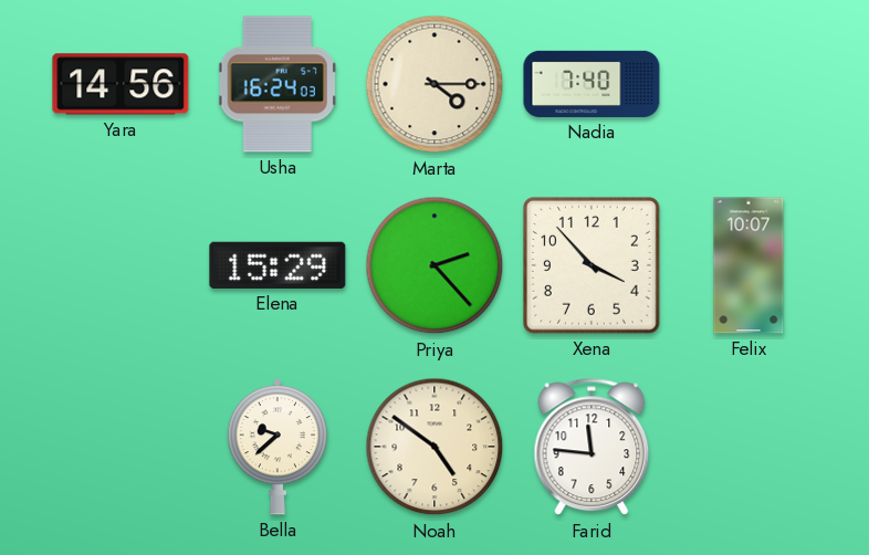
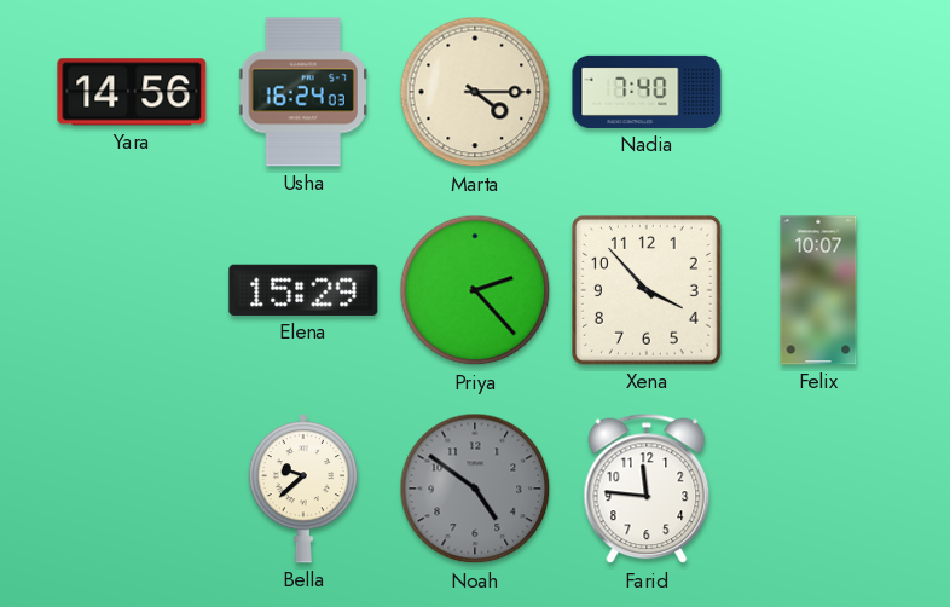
Noah dial: cream -> grey
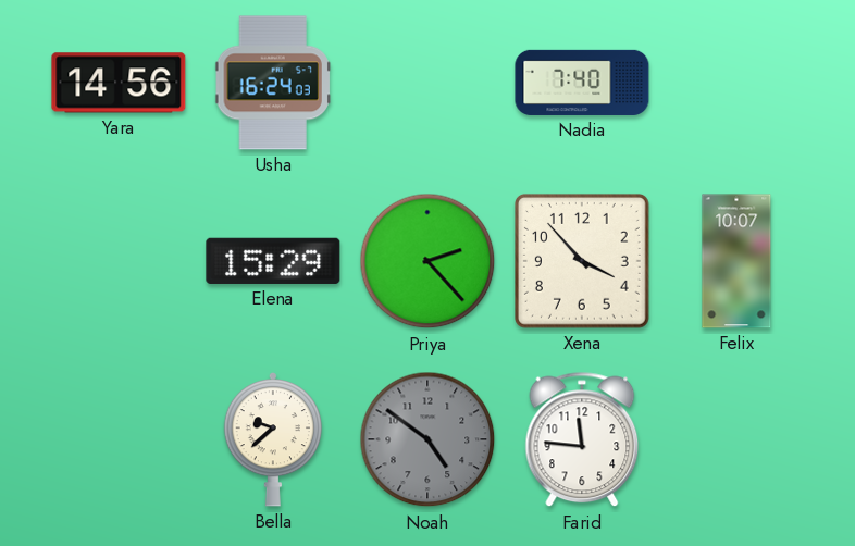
Marta: 4:15 -> none
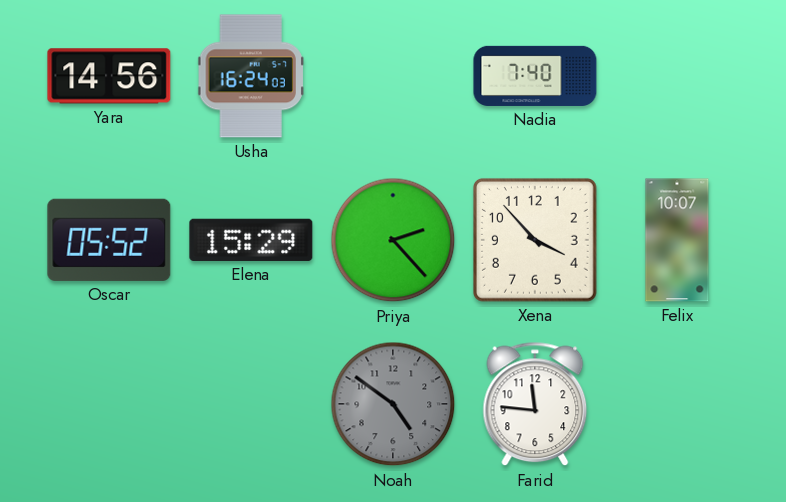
Oscar: none -> 05:52
Bella: 9:38 -> none
